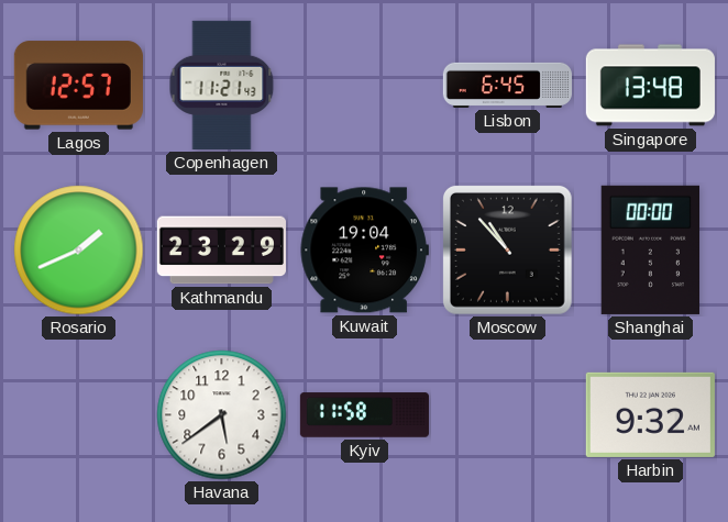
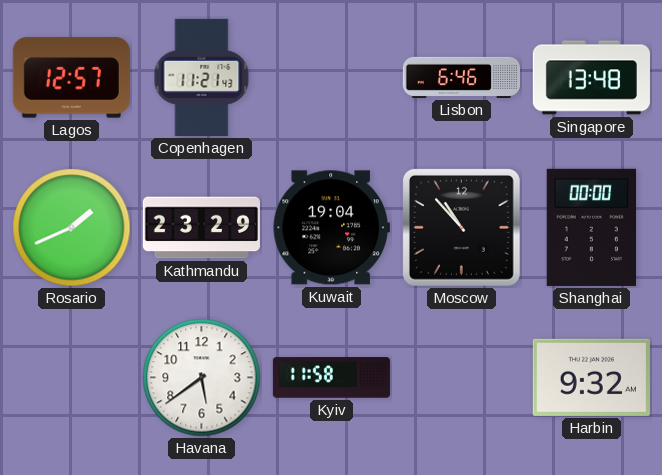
Lisbon: 6:45 -> 6:46
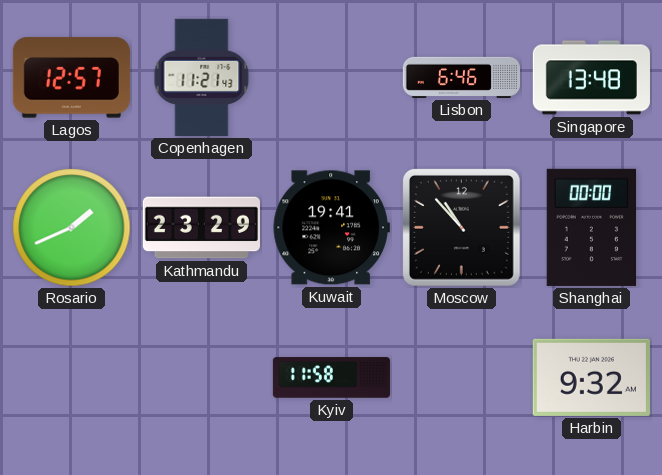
Kuwait: 19:04 -> 19:41
Havana: 5:39 -> none
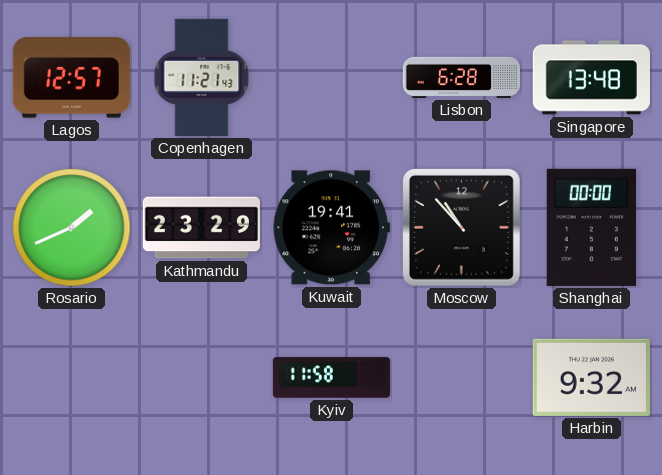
Lisbon: 6:46 -> 6:28
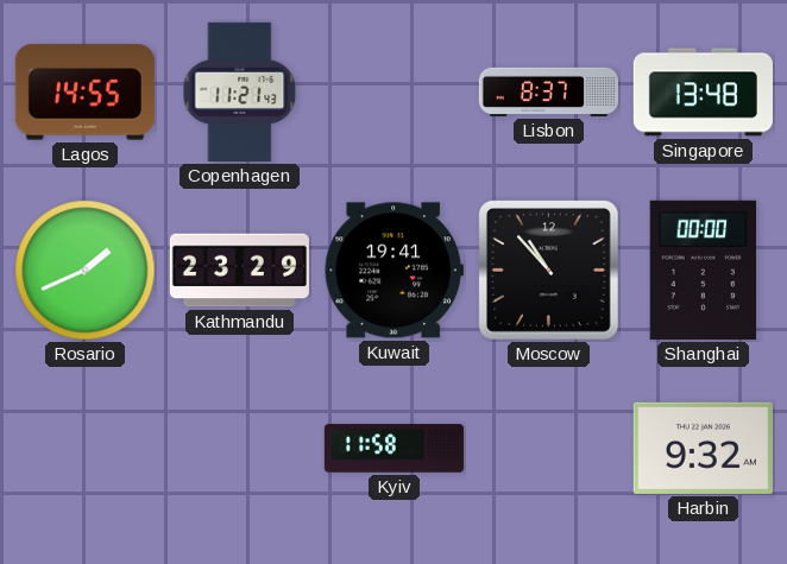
Lagos: 12:57 -> 14:55
Lisbon: 6:28 -> 8:37
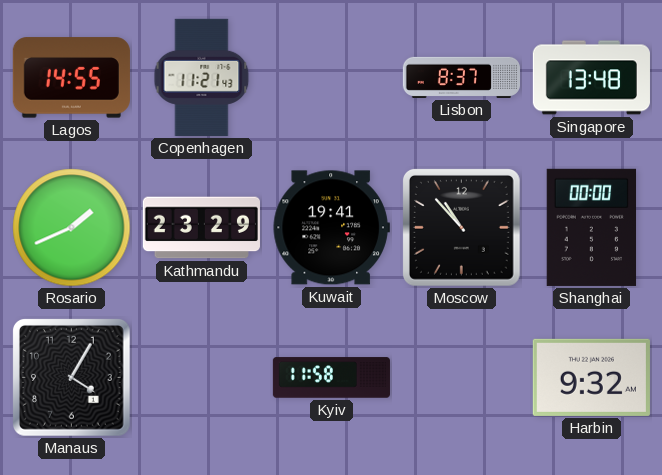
Manaus: none -> 4:05
